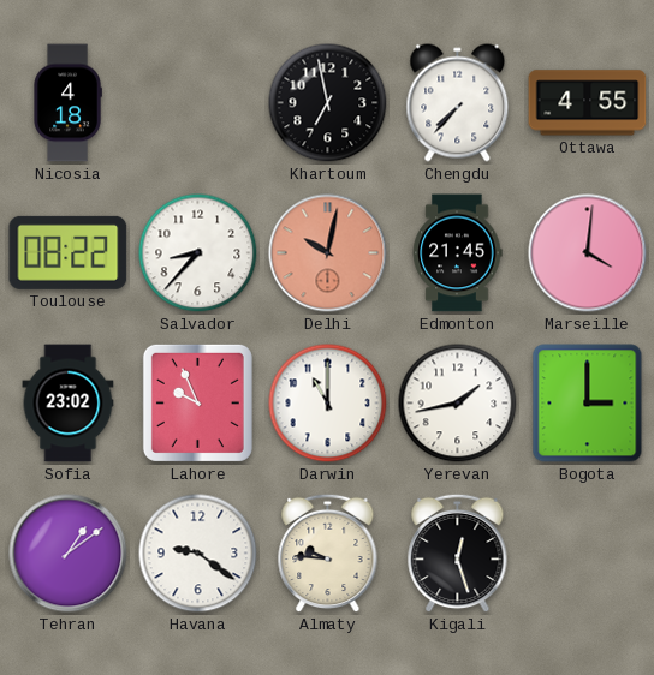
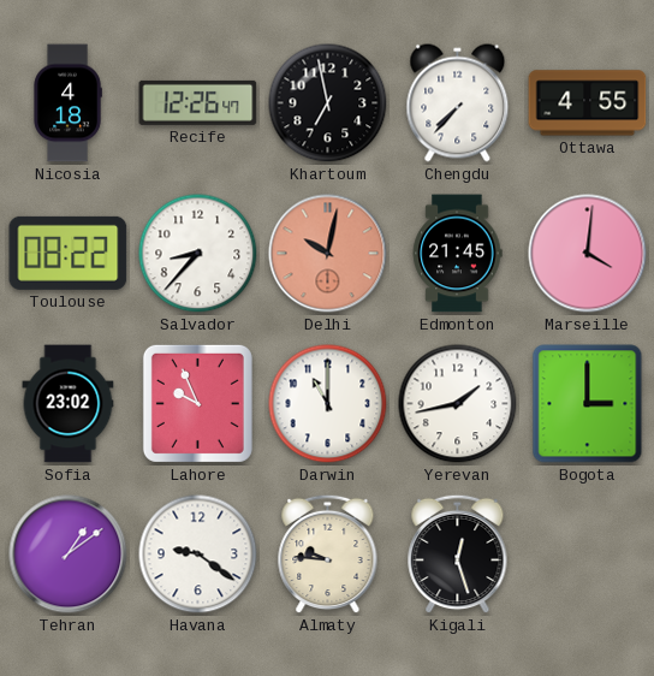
Recife: none -> 12:26
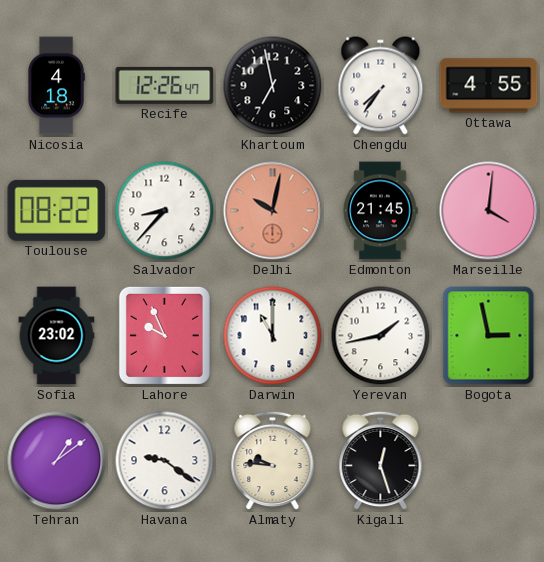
Chengdu: 7:37 -> 7:36
Bogota: 3:00 -> 2:58
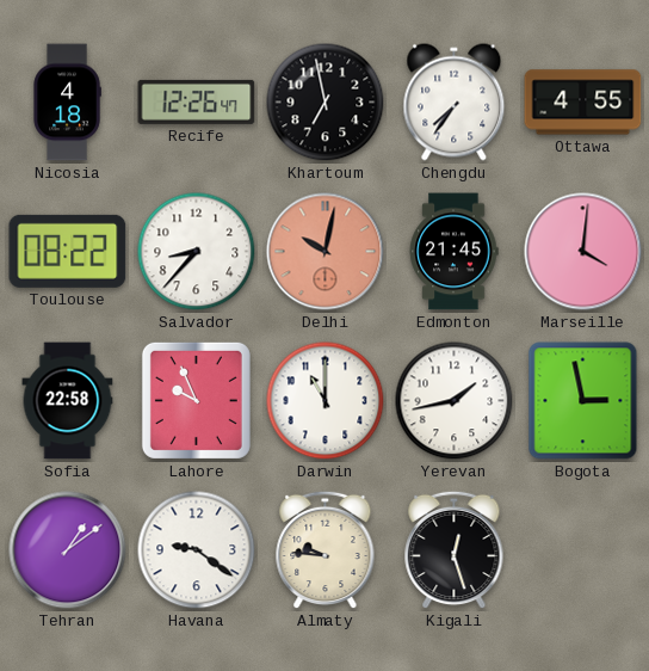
Sofia: 23:02 -> 22:58
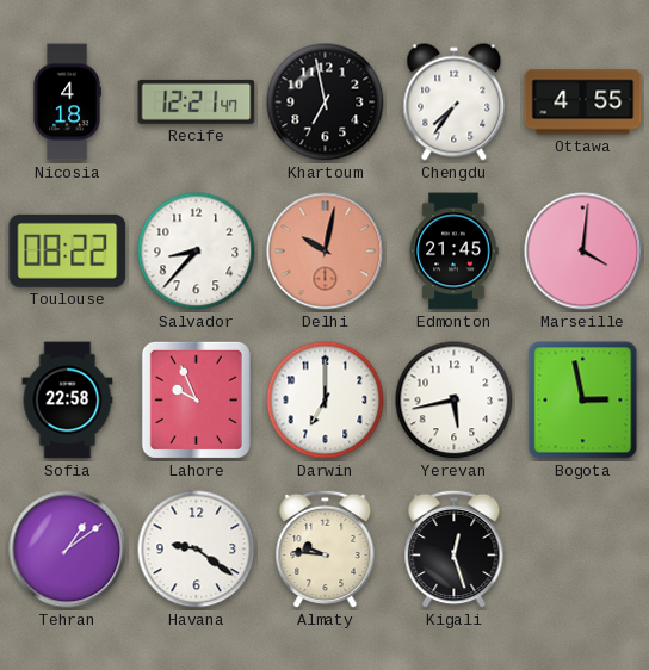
Recife: 12:26 -> 12:21
Darwin: 11:00 -> 7:00
Yerevan: 1:43 -> 5:43
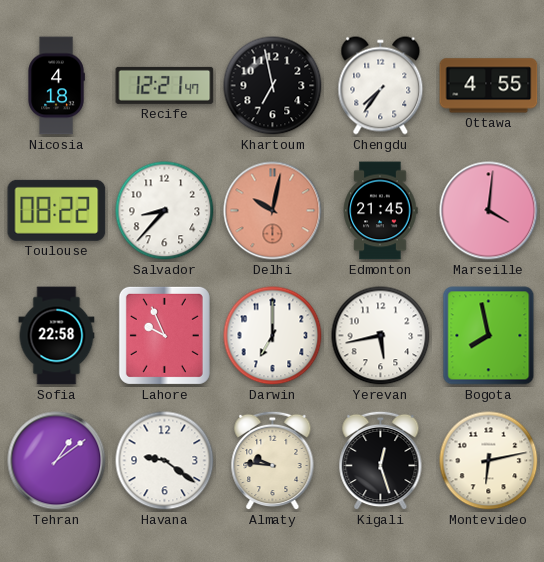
Bogota: 2:58 -> 7:58
Montevideo: none -> 6:13
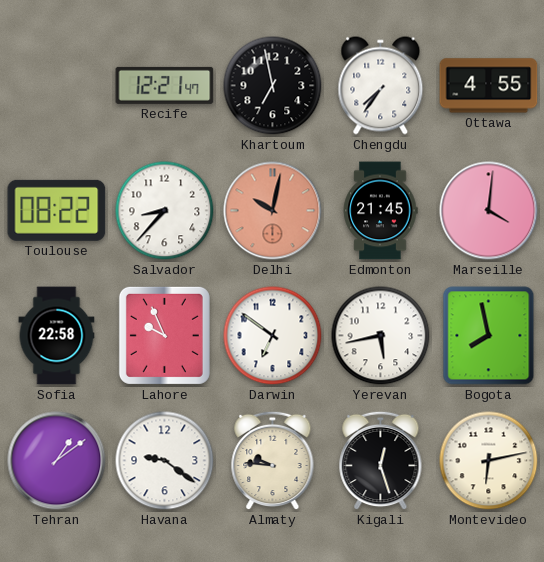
Nicosia: 4:18 -> none
Darwin: 7:00 -> 6:51
